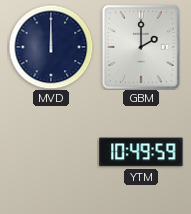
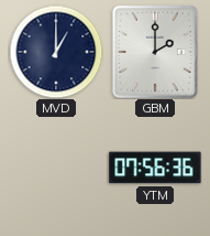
MVD: 12:00 -> 1:00
YTM: 10:49 -> 07:56
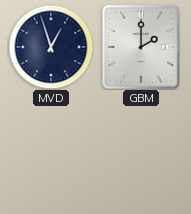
MVD: 1:00 -> 12:57
YTM: 07:56 -> none
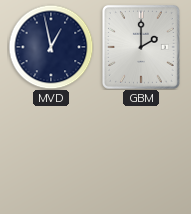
MVD: 12:57 -> 12:58
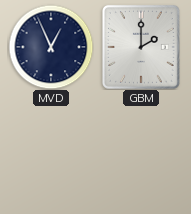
MVD: 12:58 -> 12:56
